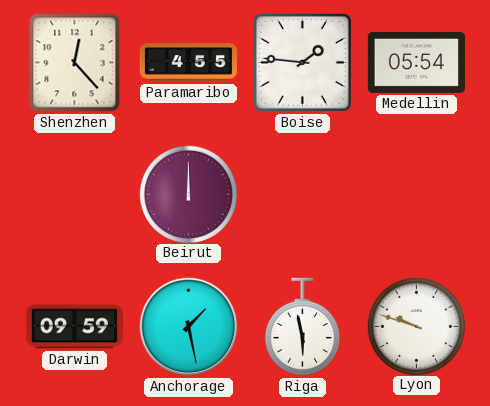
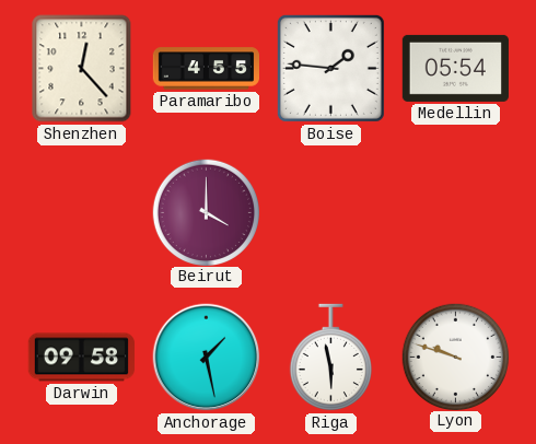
Beirut: 12:00 -> 4:00
Darwin: 09:59 -> 09:58
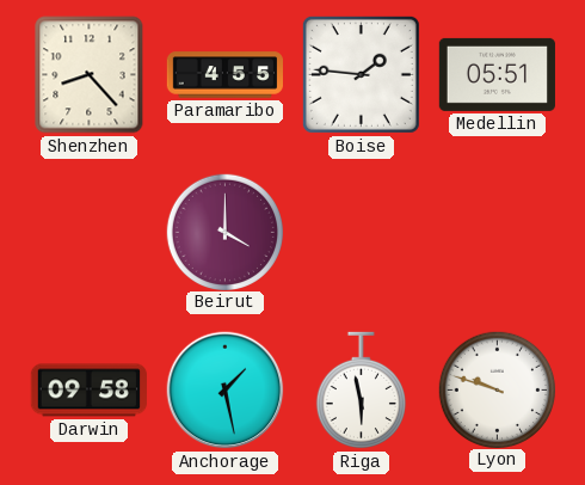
Shenzhen: 12:23 -> 8:23
Medellin: 05:54 -> 05:51
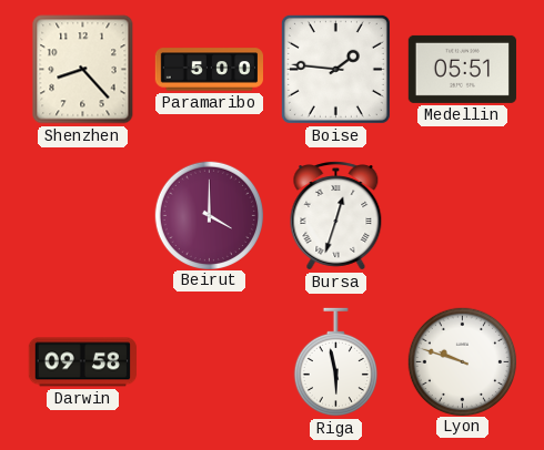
Paramaribo: 4:55 -> 5:00
Bursa: none -> 12:33
Anchorage: 1:28 -> none
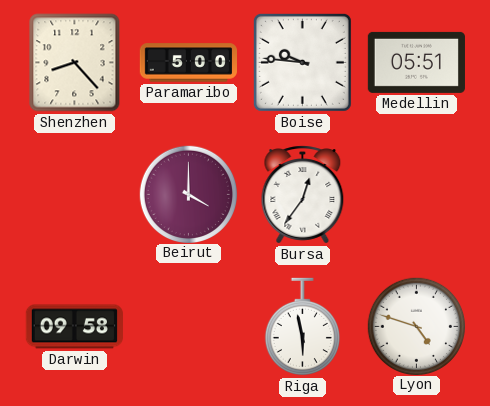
Boise: 1:46 -> 9:46
Bursa: 12:33 -> 12:36
Lyon: 9:48 -> 4:48
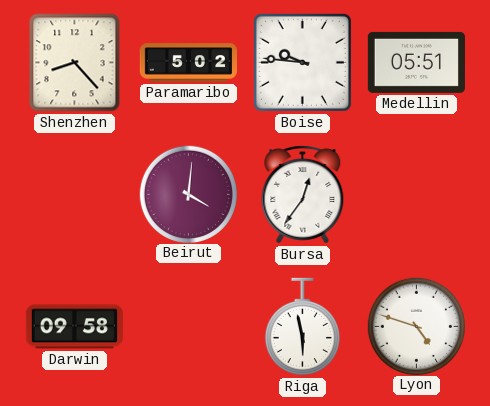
Paramaribo: 5:00 -> 5:02
Beirut: 4:00 -> 4:01
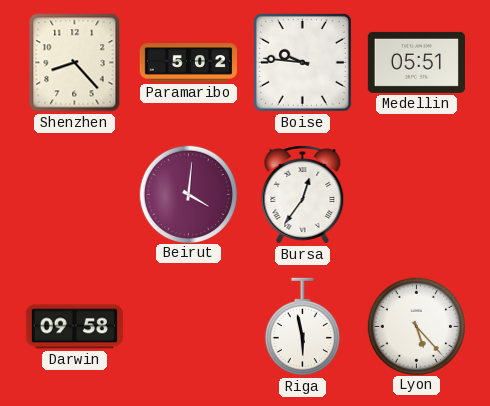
Lyon: 4:48 -> 5:23
